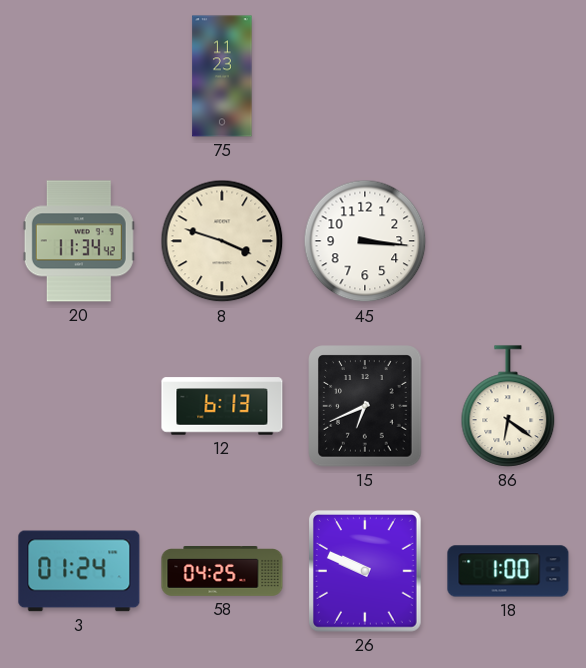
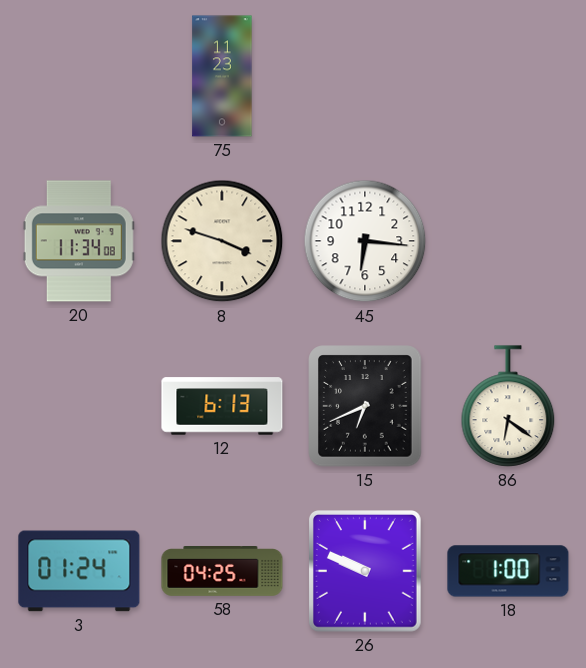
20: 11:34:42 -> 11:34:08
45: 3:16 -> 6:16
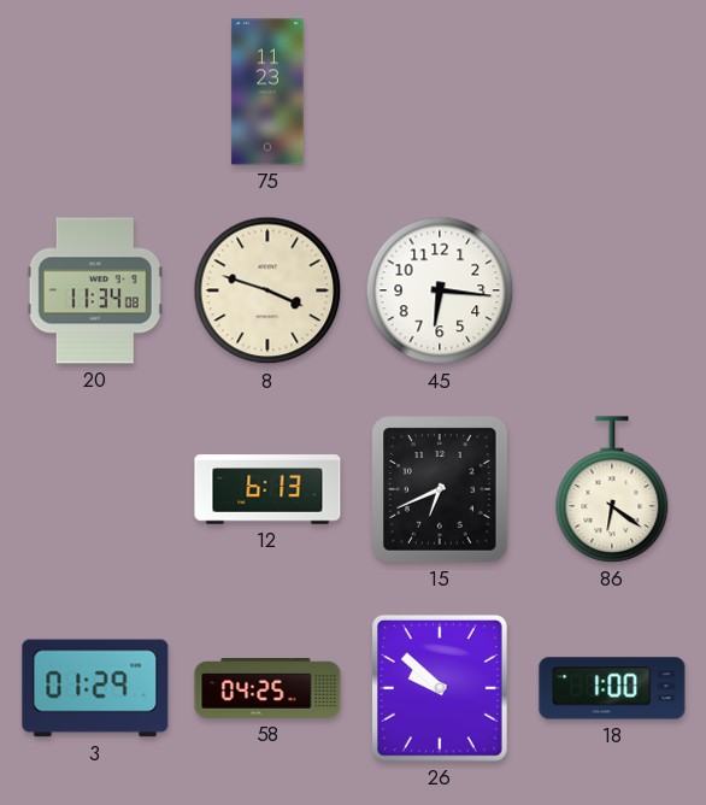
3: 01:24 -> 01:29
26: 9:49 -> 9:52
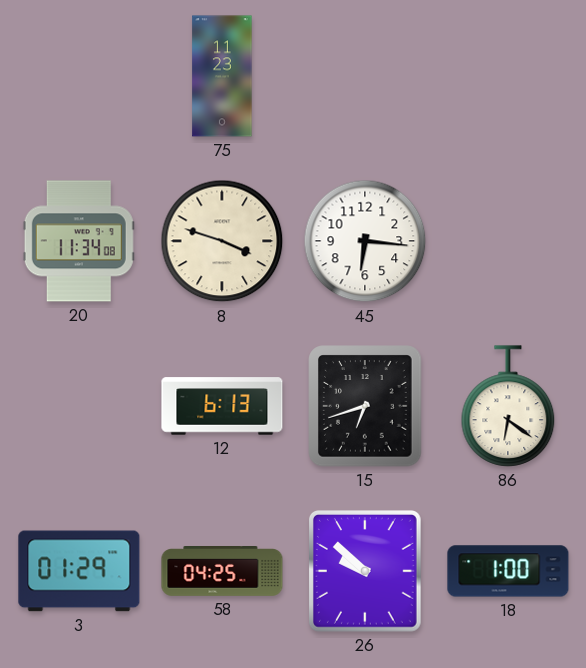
15: 6:41 -> 6:42
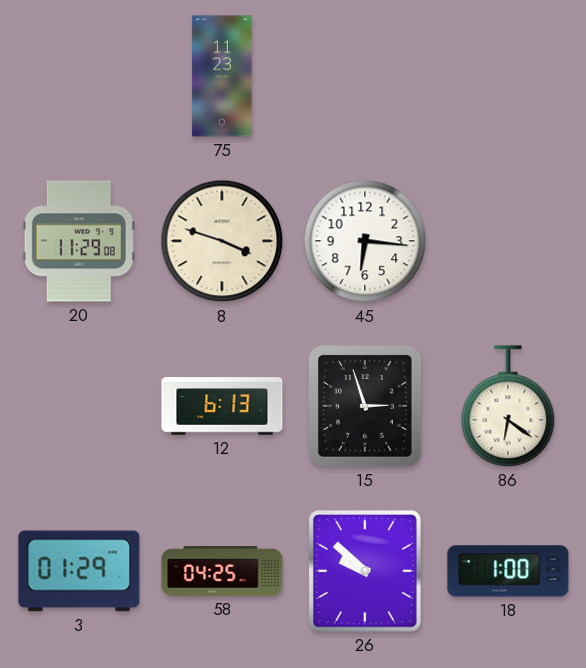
20: 11:34 -> 11:29
15: 6:42 -> 2:57
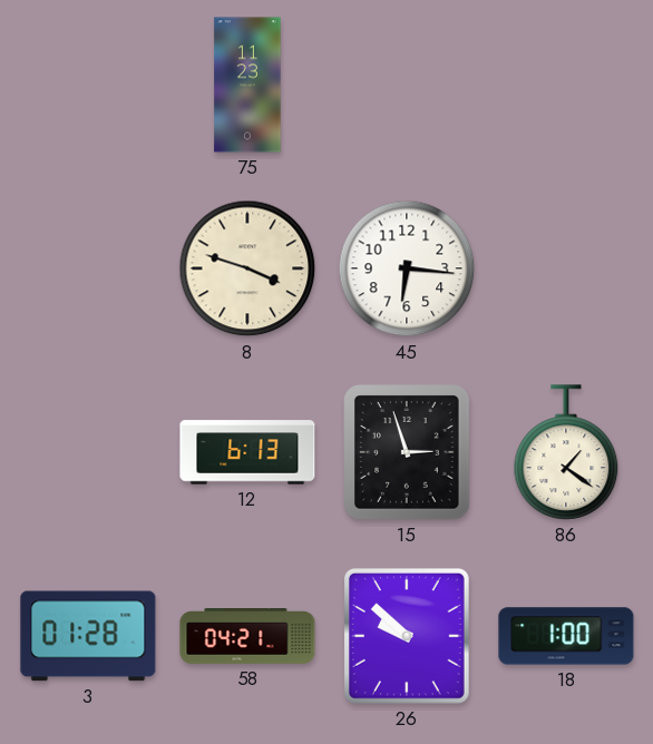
20: 11:29 -> none
86: 6:21 -> 1:21
3: 01:29 -> 01:28
58: 04:25 -> 04:21
